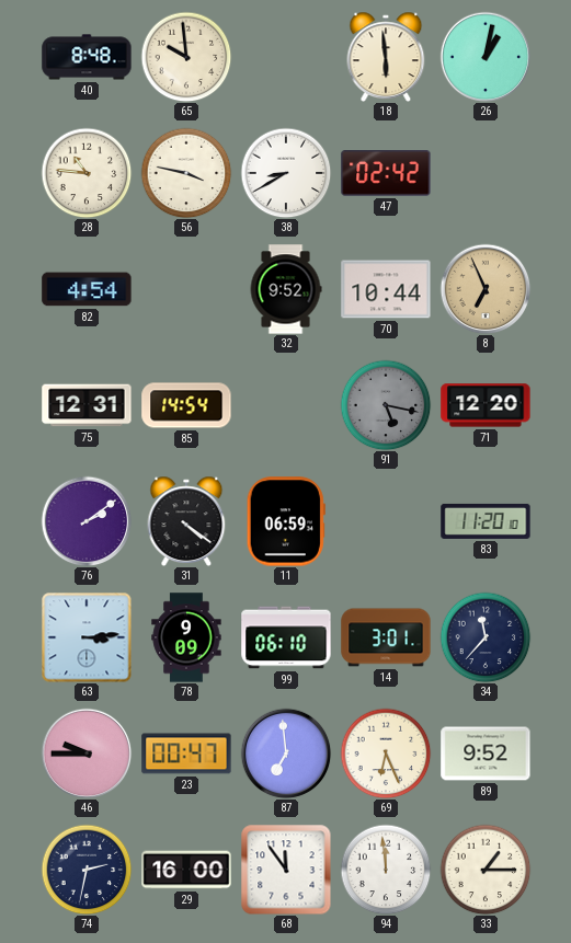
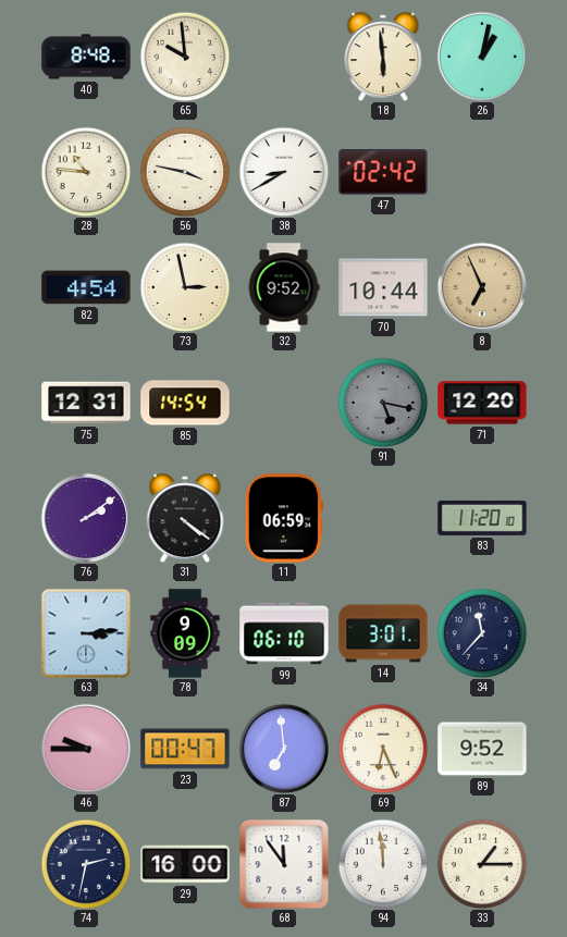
73: none -> 2:58
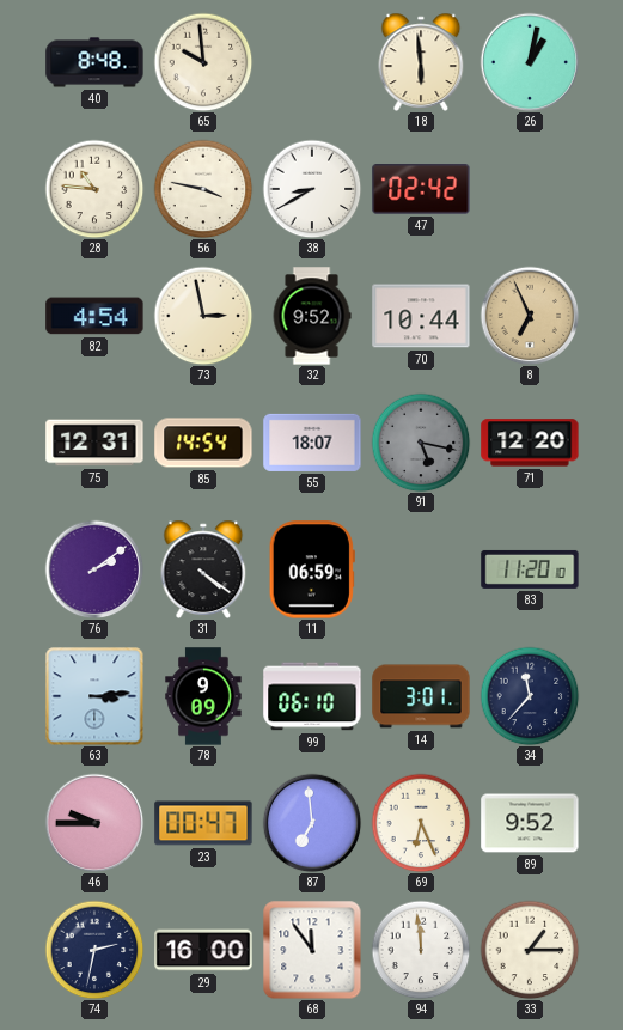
55: none -> 18:07
